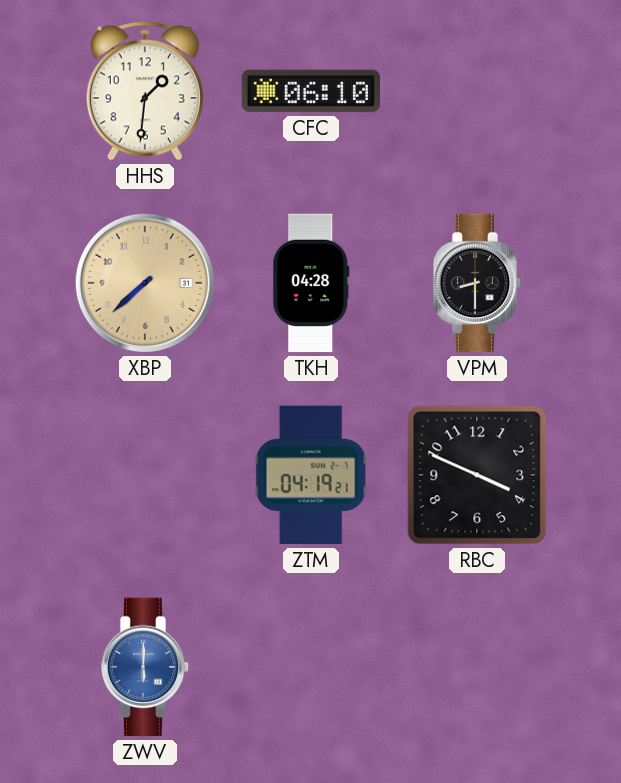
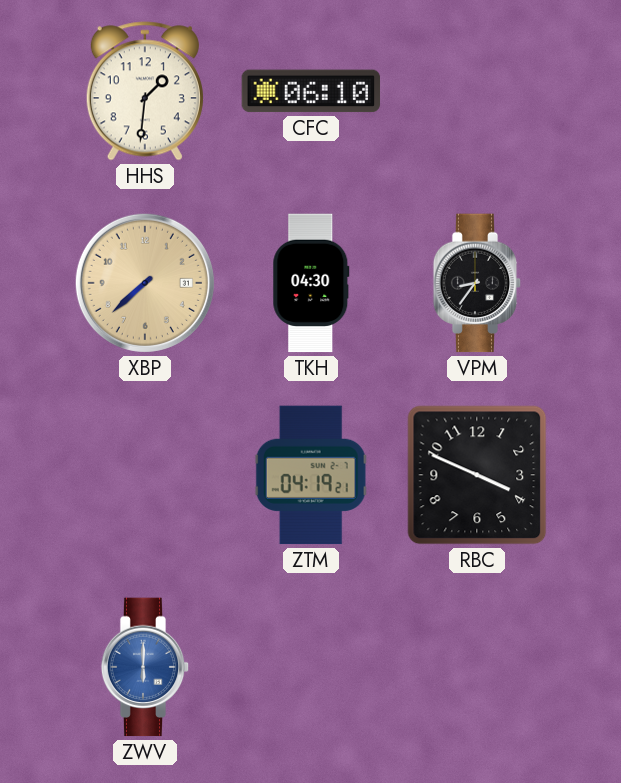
TKH: 04:28 -> 04:30
VPM: 8:30 -> 8:36
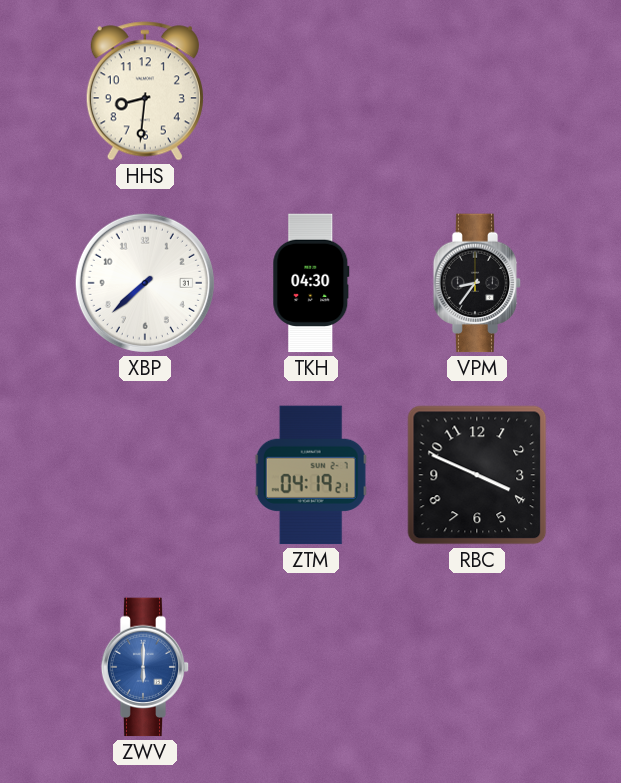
HHS: 1:31 -> 8:31
CFC: 06:10 -> none
XBP dial: champagne -> white
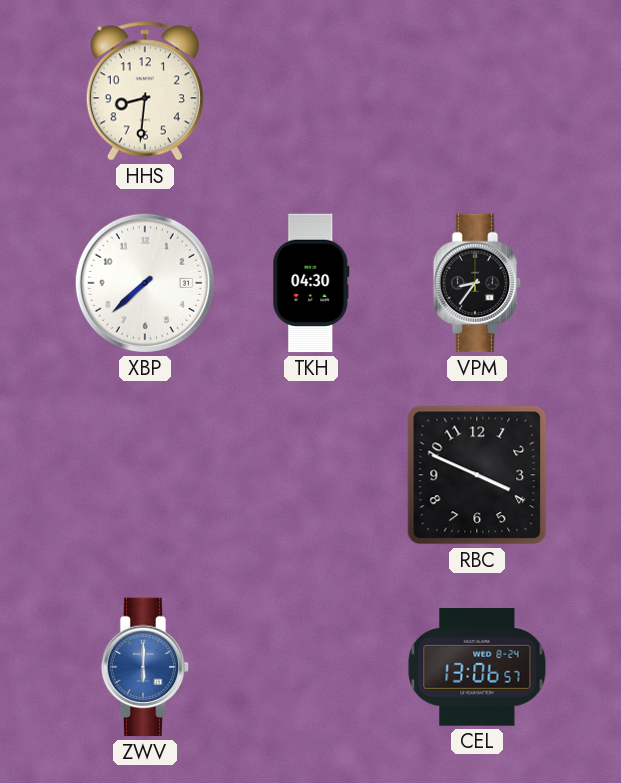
ZTM: 04:19 -> none
CEL: none -> 13:06
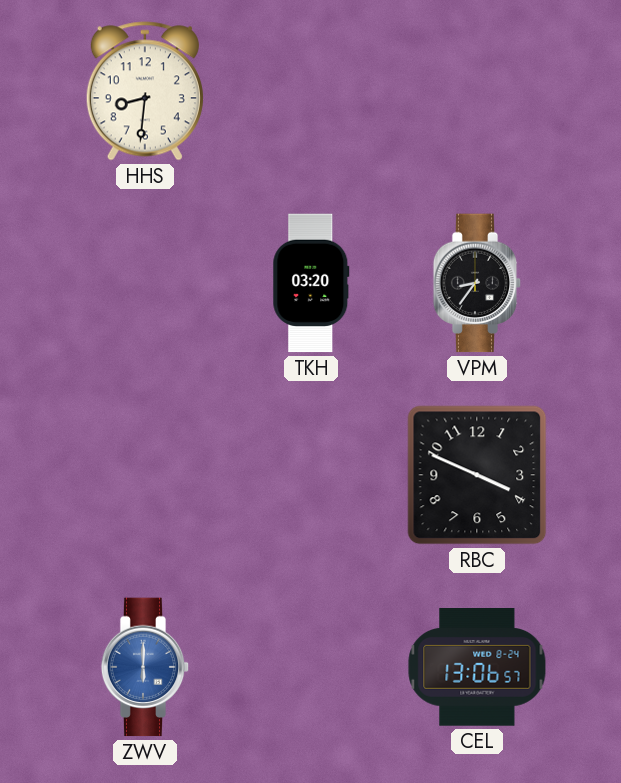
XBP: 7:38 -> none
TKH: 04:30 -> 03:20
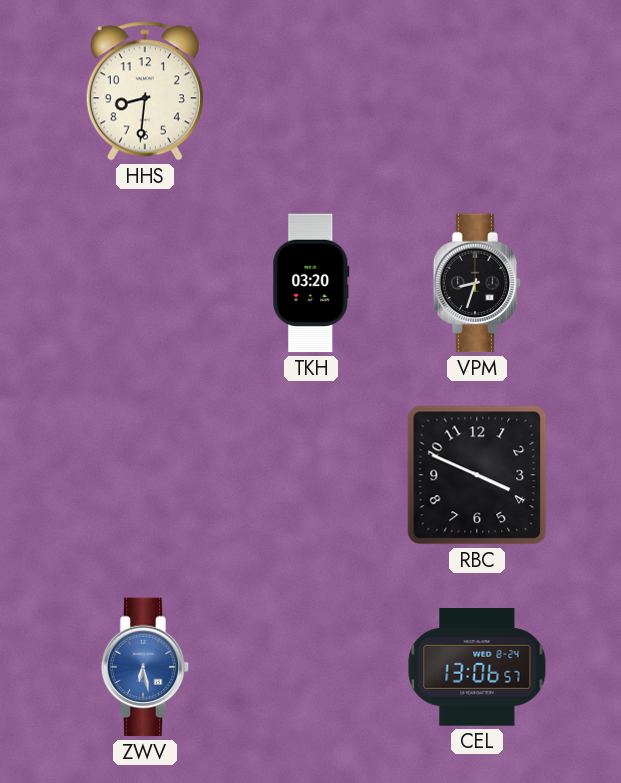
VPM: 8:36 -> 8:33
ZWV: 6:00 -> 6:28
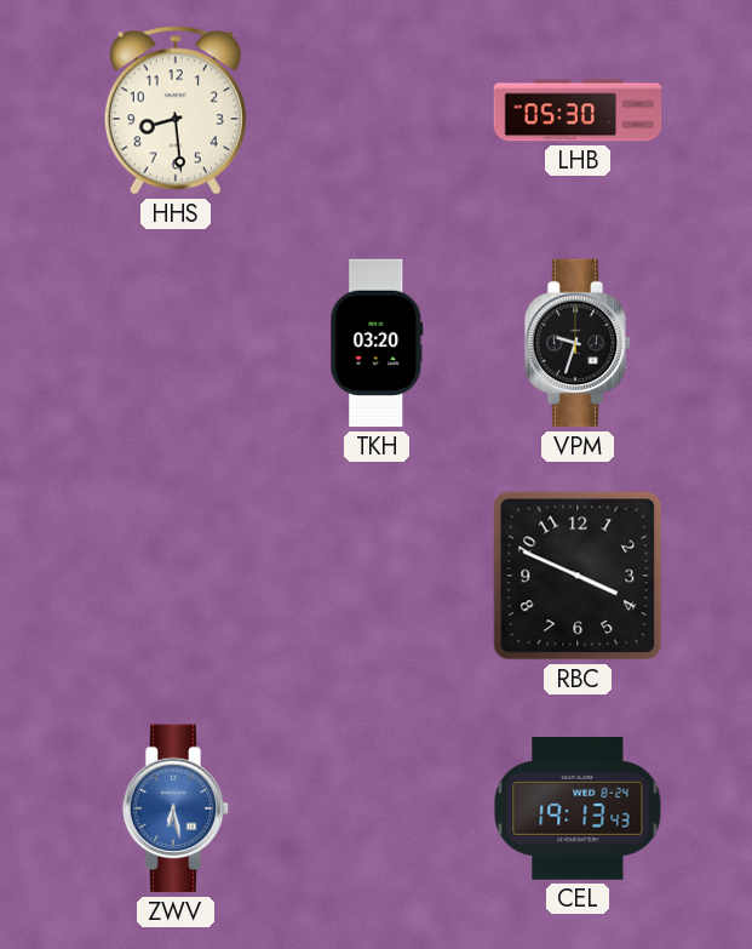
HHS: 8:31 -> 8:29
LHB: none -> 05:30
VPM: 8:33 -> 9:33
CEL: 13:06 -> 19:13
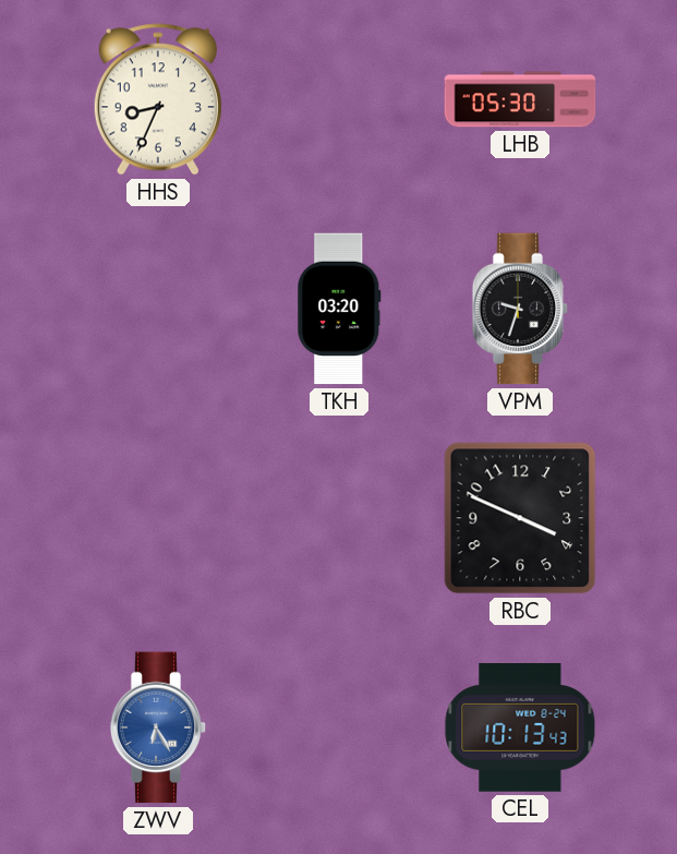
HHS: 8:29 -> 8:34
ZWV: 6:28 -> 6:25
CEL: 19:13 -> 10:13
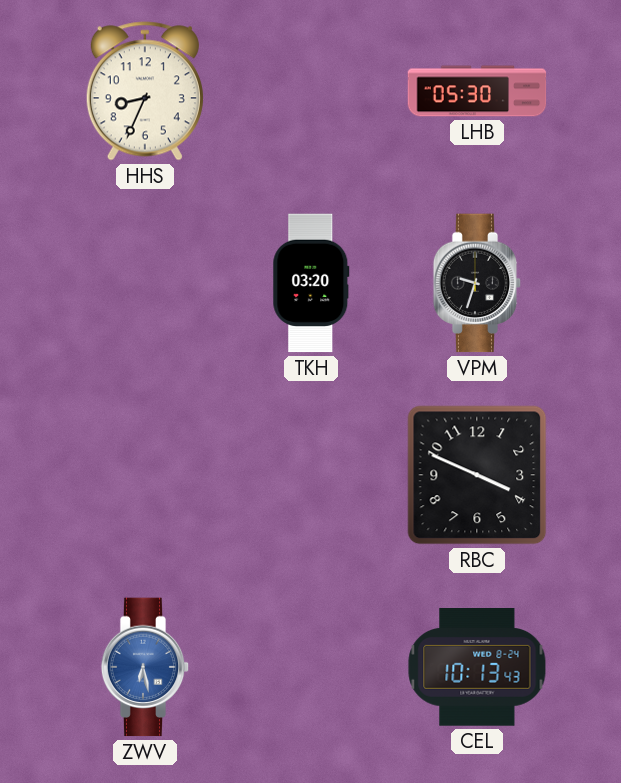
ZWV: 6:25 -> 6:28
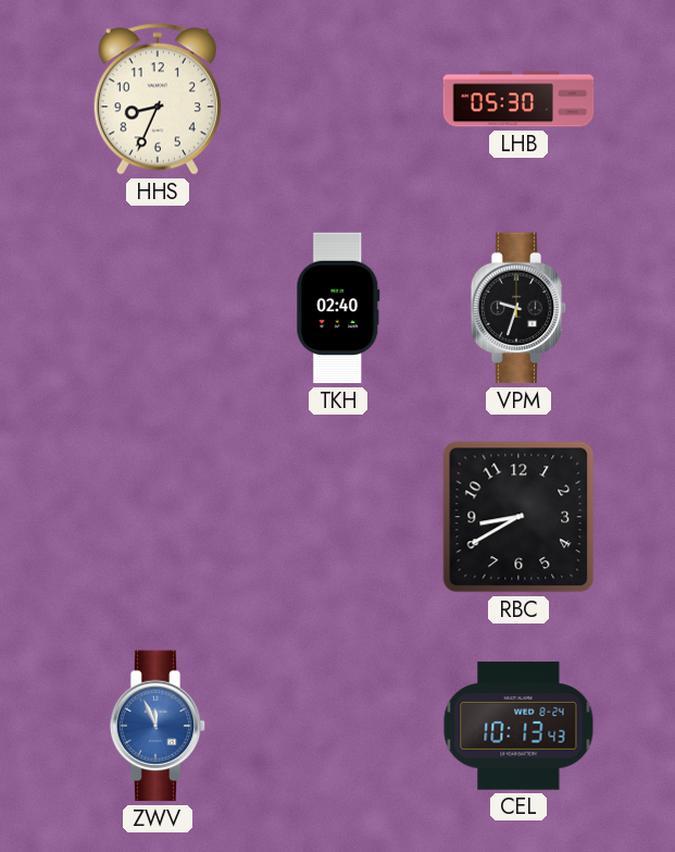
TKH: 03:20 -> 02:40
RBC: 3:49 -> 8:40
ZWV: 6:28 -> 11:56
